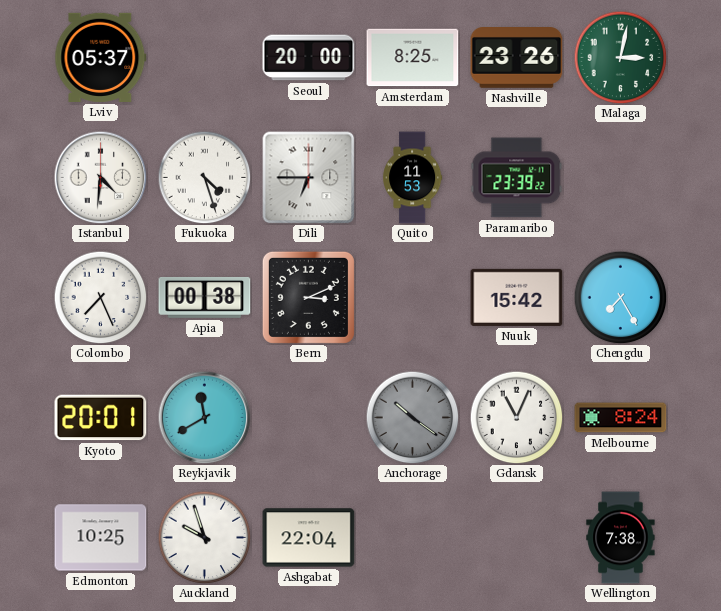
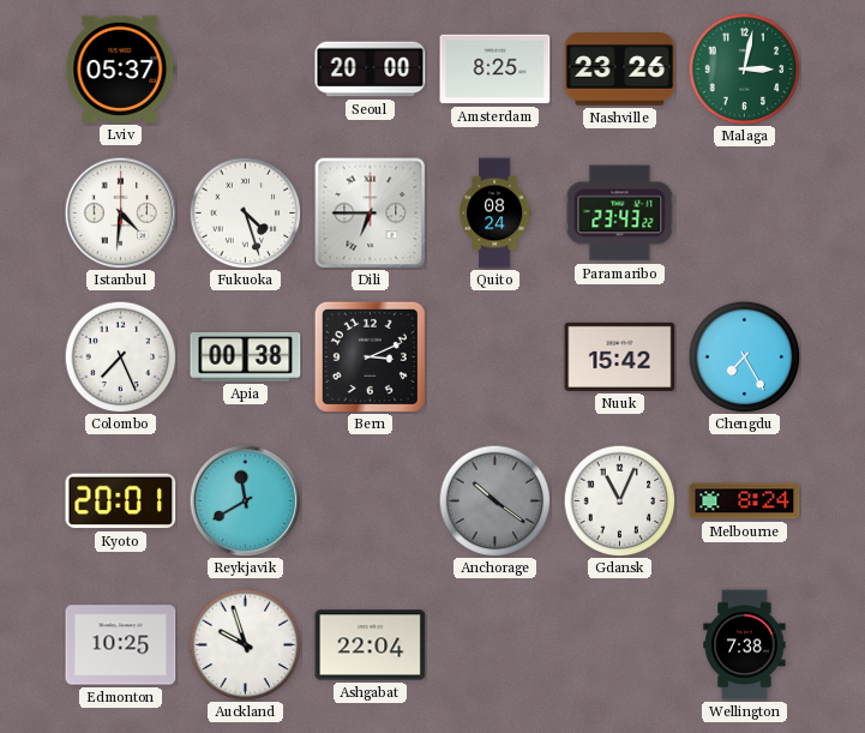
Quito: 11:53 -> 08:24
Paramaribo: 23:39 -> 23:43
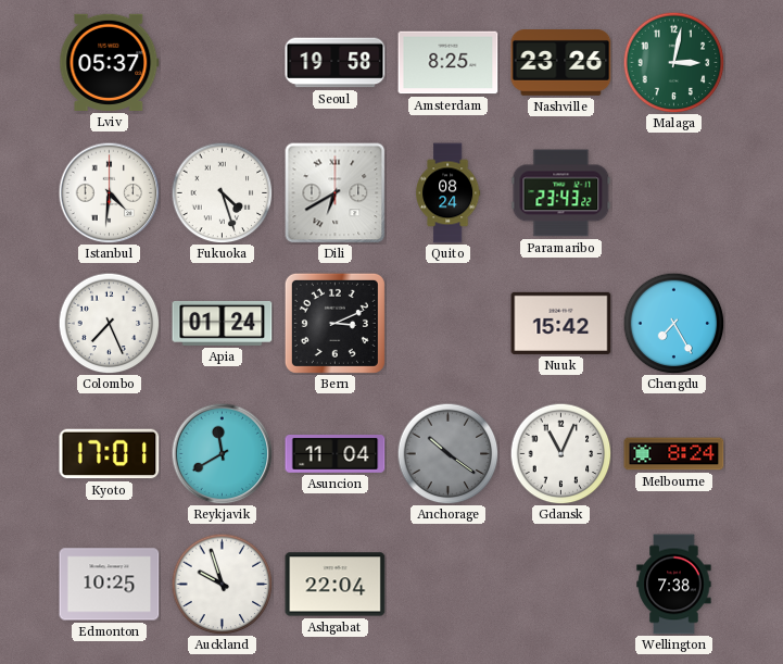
Seoul: 20:00 -> 19:58
Dili: 6:45 -> 6:40
Apia: 00:38 -> 01:24
Kyoto: 20:01 -> 17:01
Asuncion: none -> 11:04
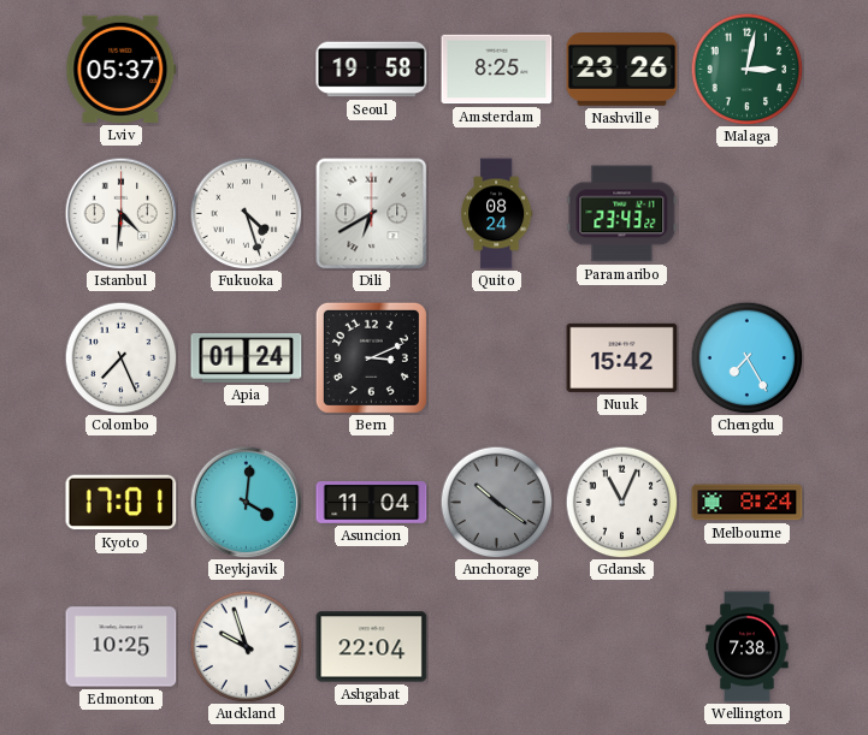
Reykjavik: 11:40 -> 4:01
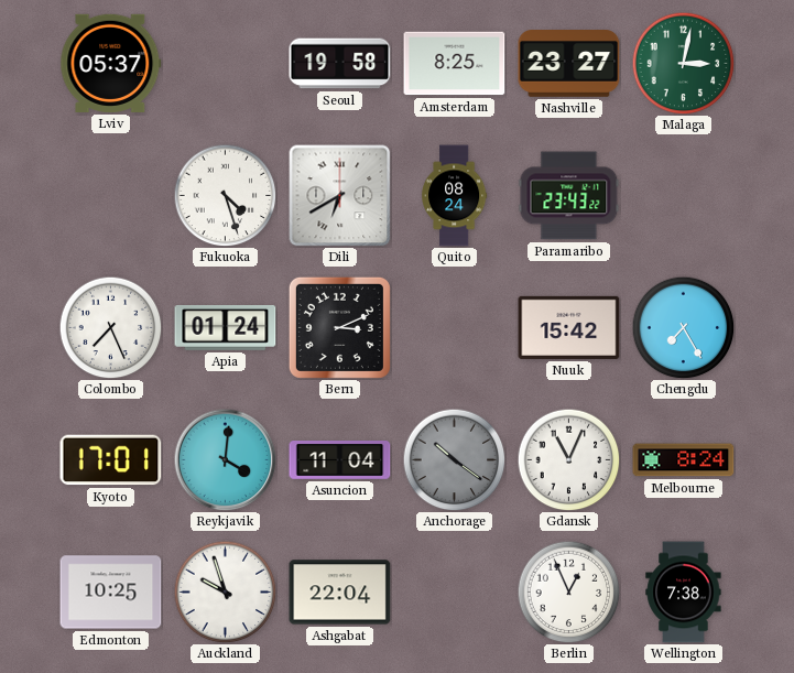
Nashville: 23:26 -> 23:27
Istanbul: 4:31 -> none
Berlin: none -> 12:56
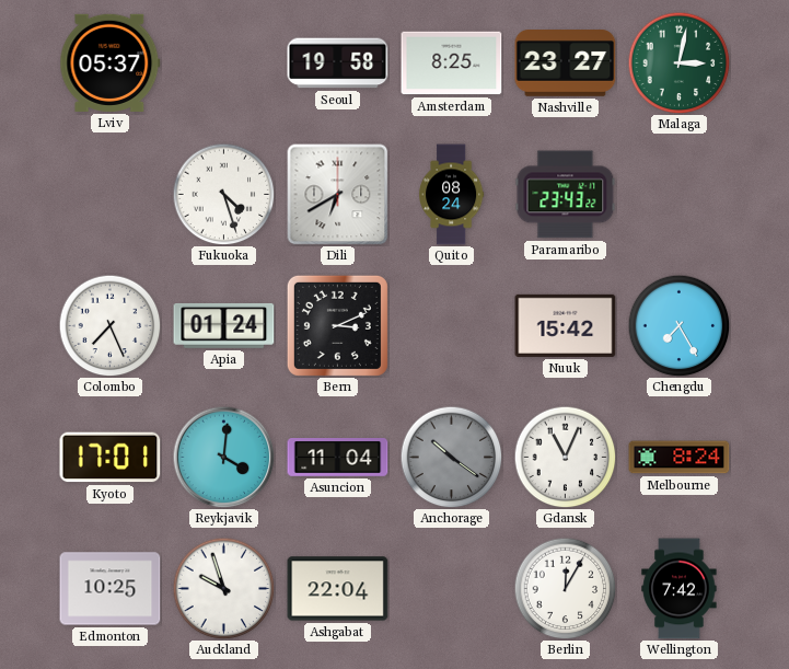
Berlin: 12:56 -> 12:05
Wellington: 7:38 -> 7:42
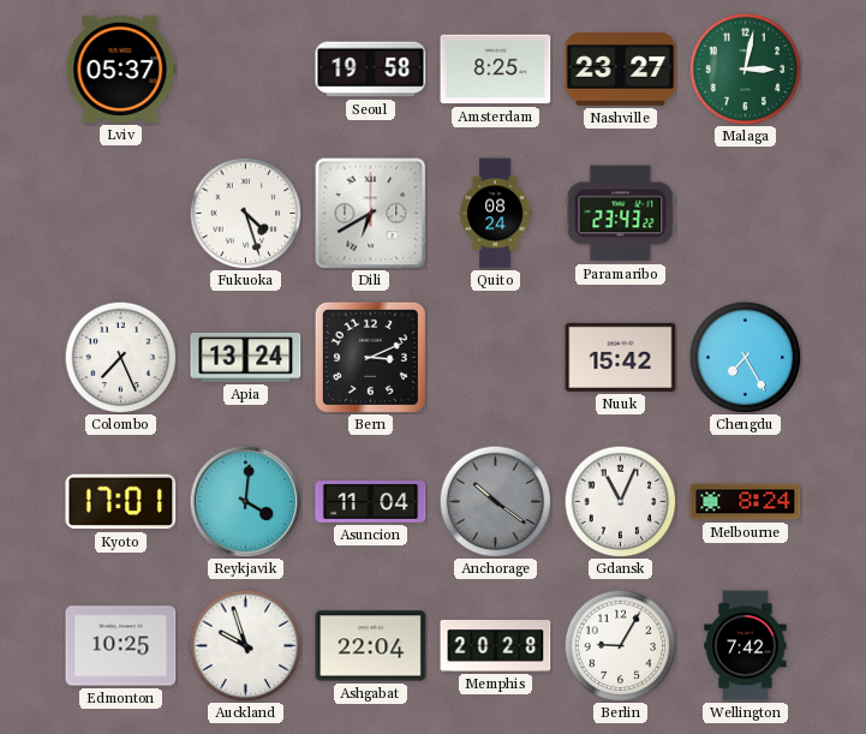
Apia: 01:24 -> 13:24
Memphis: none -> 20:28
Berlin: 12:05 -> 9:05
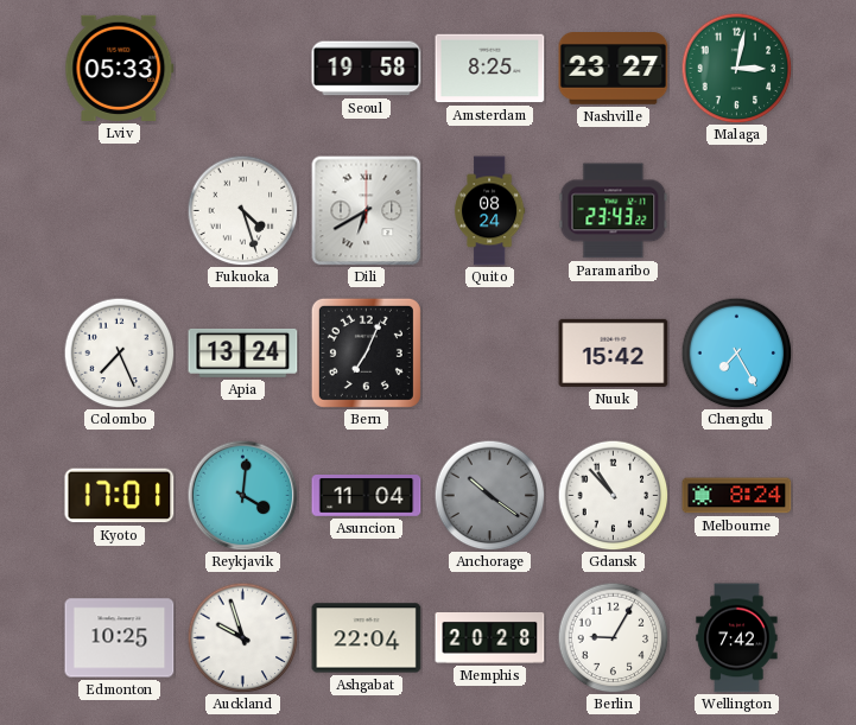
Lviv: 05:37 -> 05:33
Bern: 3:11 -> 7:04
Gdansk: 11:04 -> 10:53
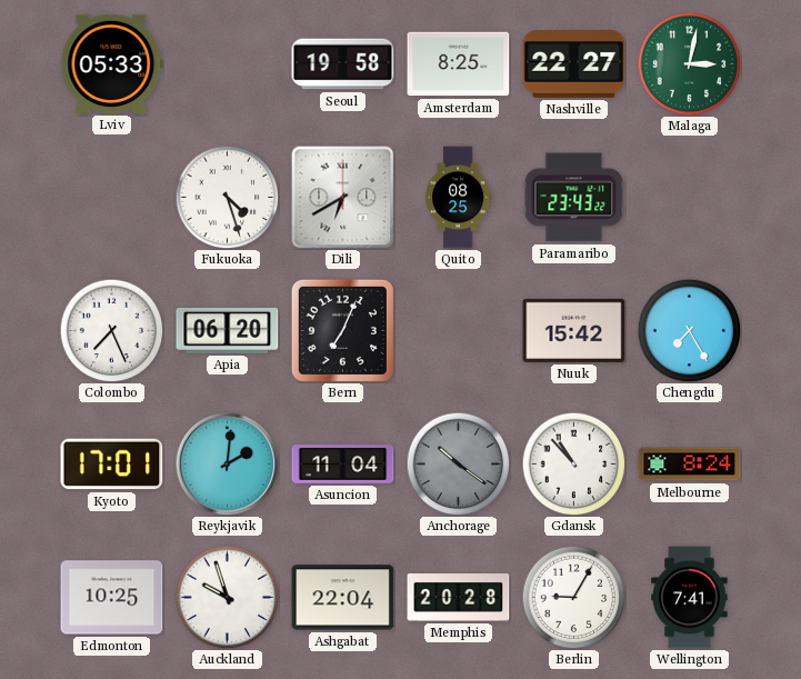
Nashville: 23:27 -> 22:27
Quito: 08:24 -> 08:25
Apia: 13:24 -> 06:20
Reykjavik: 4:01 -> 2:01
Wellington: 7:42 -> 7:41
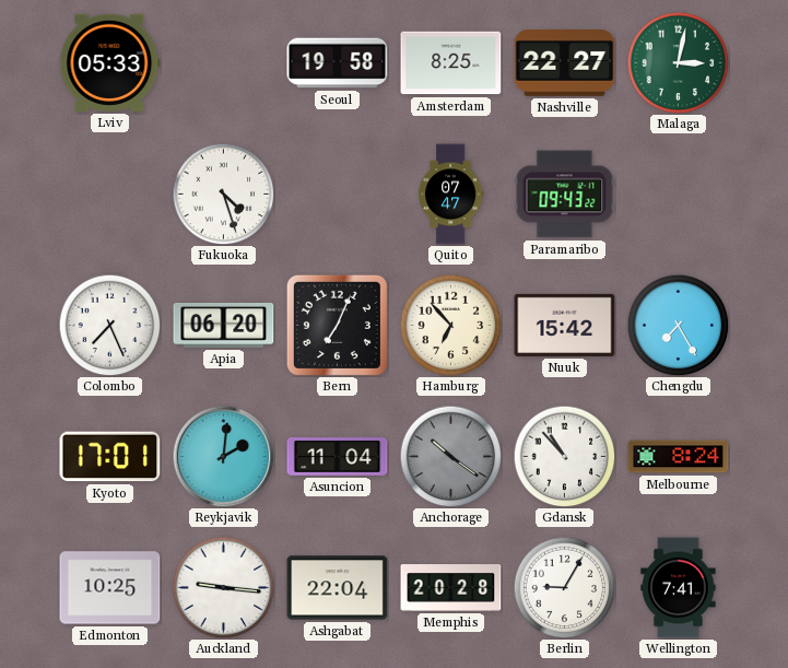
Dili: 6:40 -> none
Quito: 08:25 -> 07:47
Paramaribo: 23:43 -> 09:43
Hamburg: none -> 6:53
Auckland: 9:57 -> 9:16
